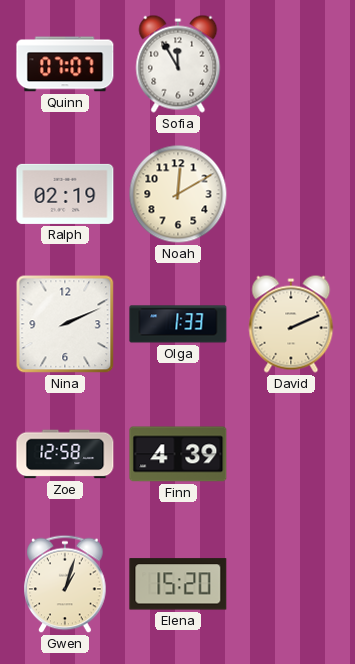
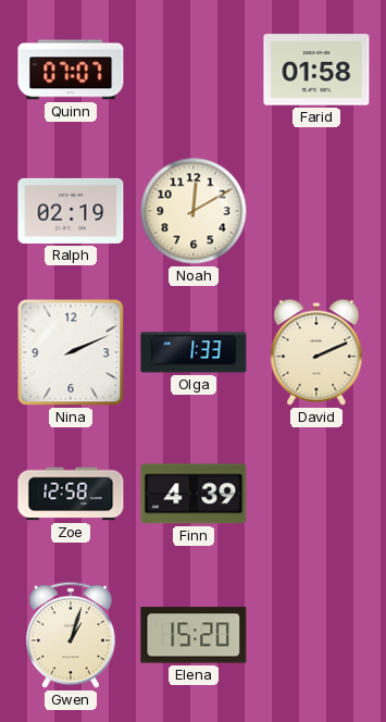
Sofia: 11:55 -> none
Farid: none -> 01:58
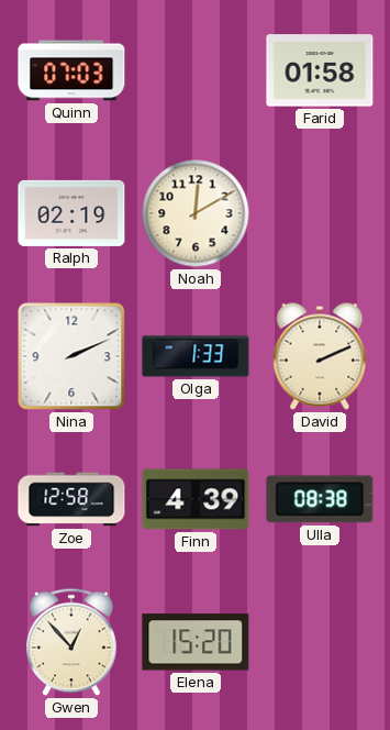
Quinn: 07:07 -> 07:03
Ulla: none -> 08:38
Gwen: 1:03 -> 12:53
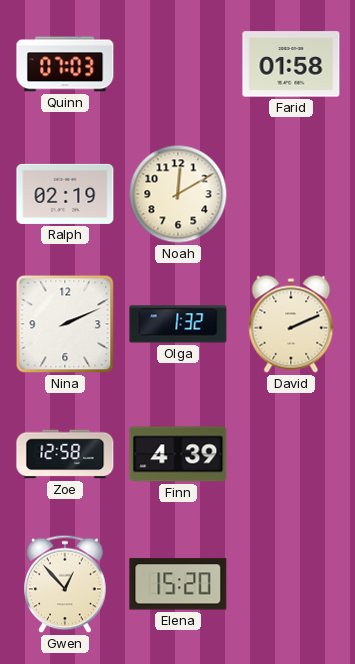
Olga: 1:33 -> 1:32
Ulla: 08:38 -> none
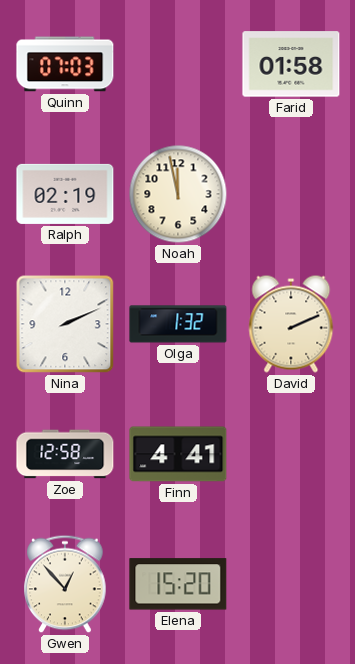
Noah: 12:10 -> 11:58
Finn: 4:39 -> 4:41
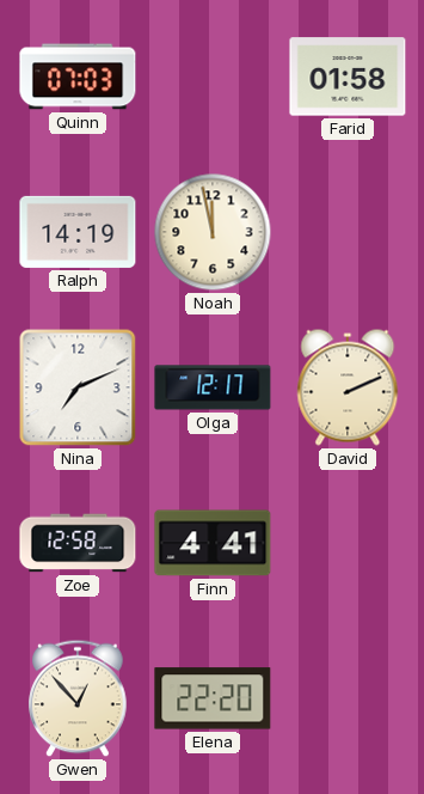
Ralph: 02:19 -> 14:19
Nina: 2:11 -> 7:11
Olga: 1:32 -> 12:17
Elena: 15:20 -> 22:20
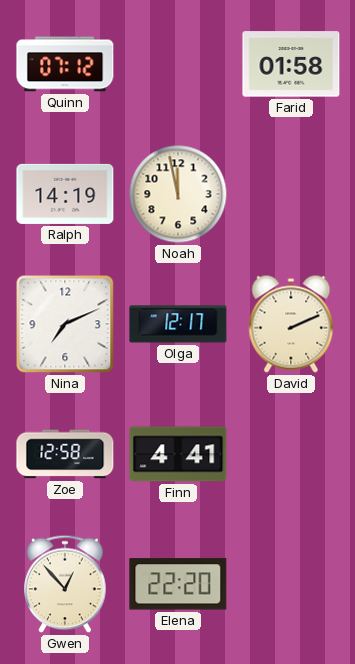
Quinn: 07:03 -> 07:12
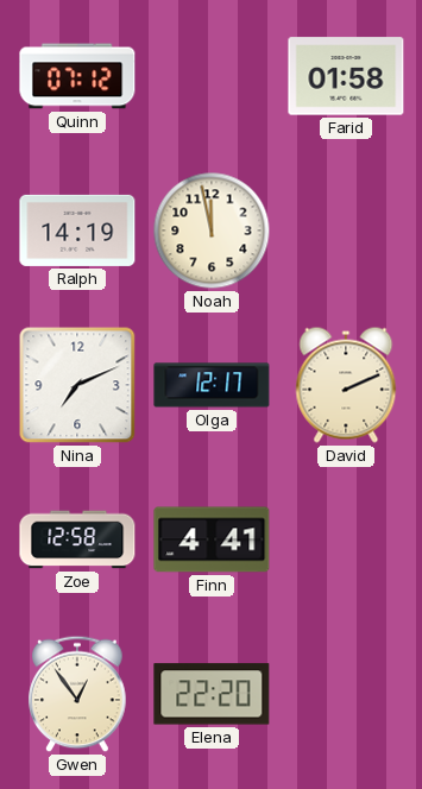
Gwen: 12:53 -> 12:54
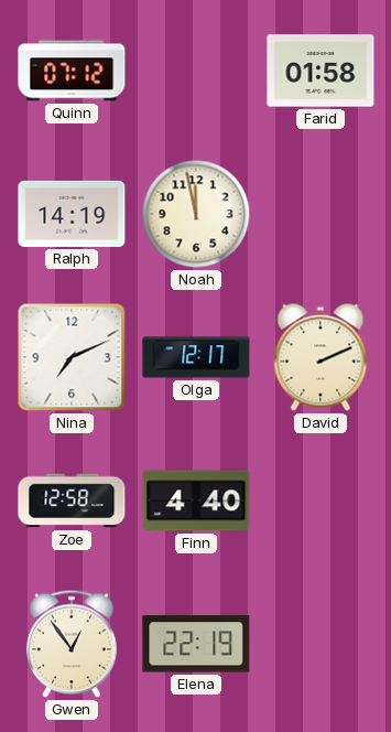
Finn: 4:41 -> 4:40
Elena: 22:20 -> 22:19
